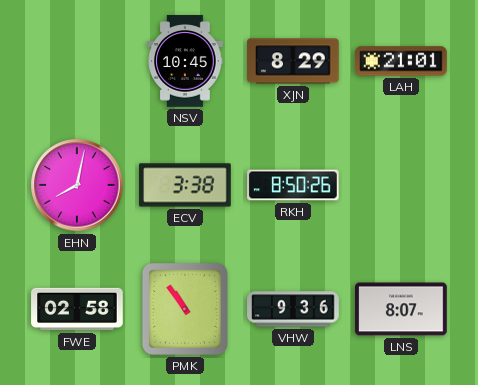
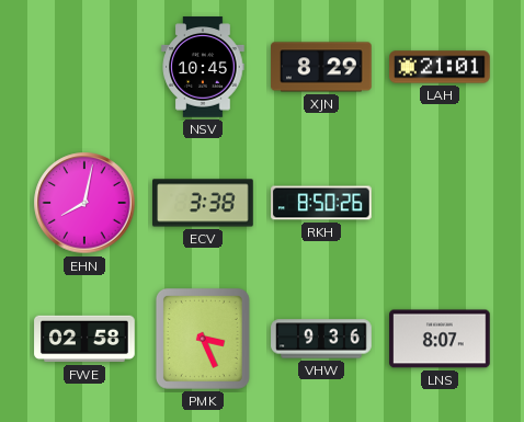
PMK: 10:54 -> 3:26
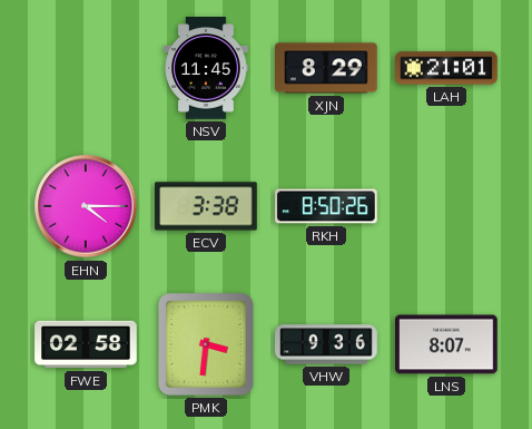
NSV: 10:45 -> 11:45
EHN: 8:02 -> 4:15
PMK: 3:26 -> 3:31
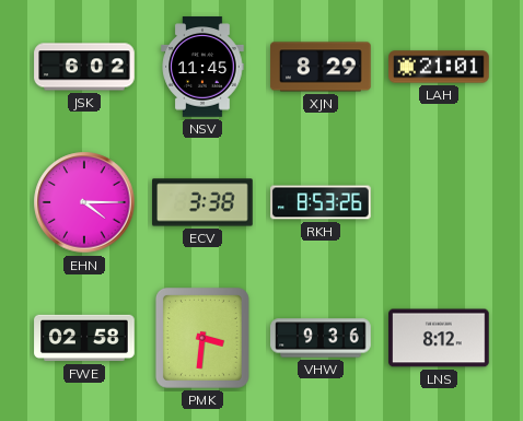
JSK: none -> 6:02
RKH: 8:50 -> 8:53
LNS: 8:07 -> 8:12
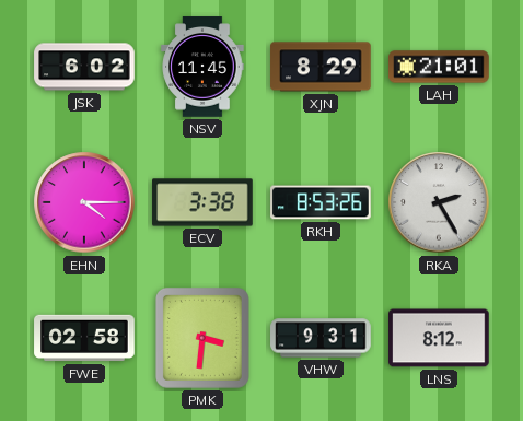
RKA: none -> 2:25
VHW: 9:36 -> 9:31
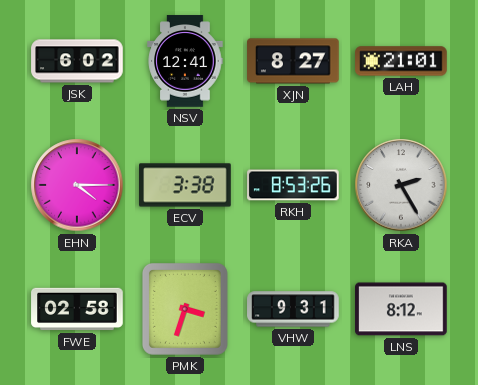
NSV: 11:45 -> 12:41
XJN: 8:29 -> 8:27
PMK: 3:31 -> 3:33
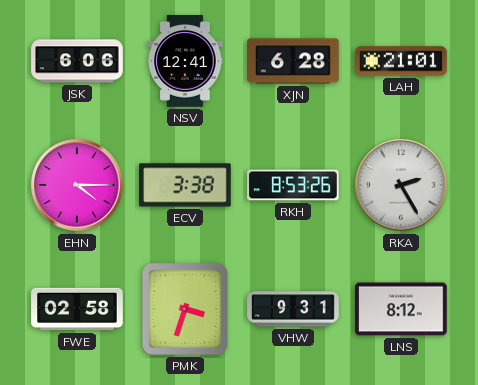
JSK: 6:02 -> 6:06
XJN: 8:27 -> 6:28
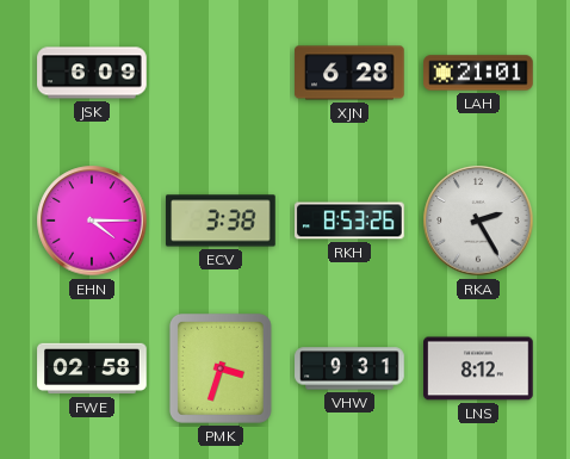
JSK: 6:06 -> 6:09
NSV: 12:41 -> none
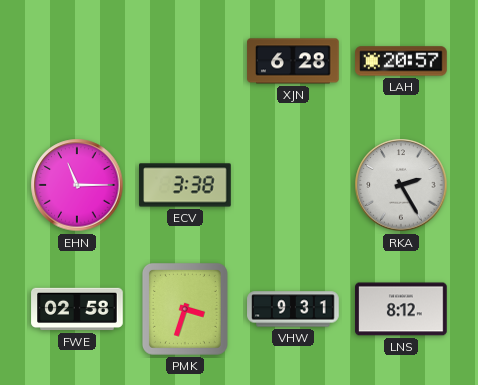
JSK: 6:09 -> none
LAH: 21:01 -> 20:57
EHN: 4:15 -> 11:15
RKH: 8:53 -> none
